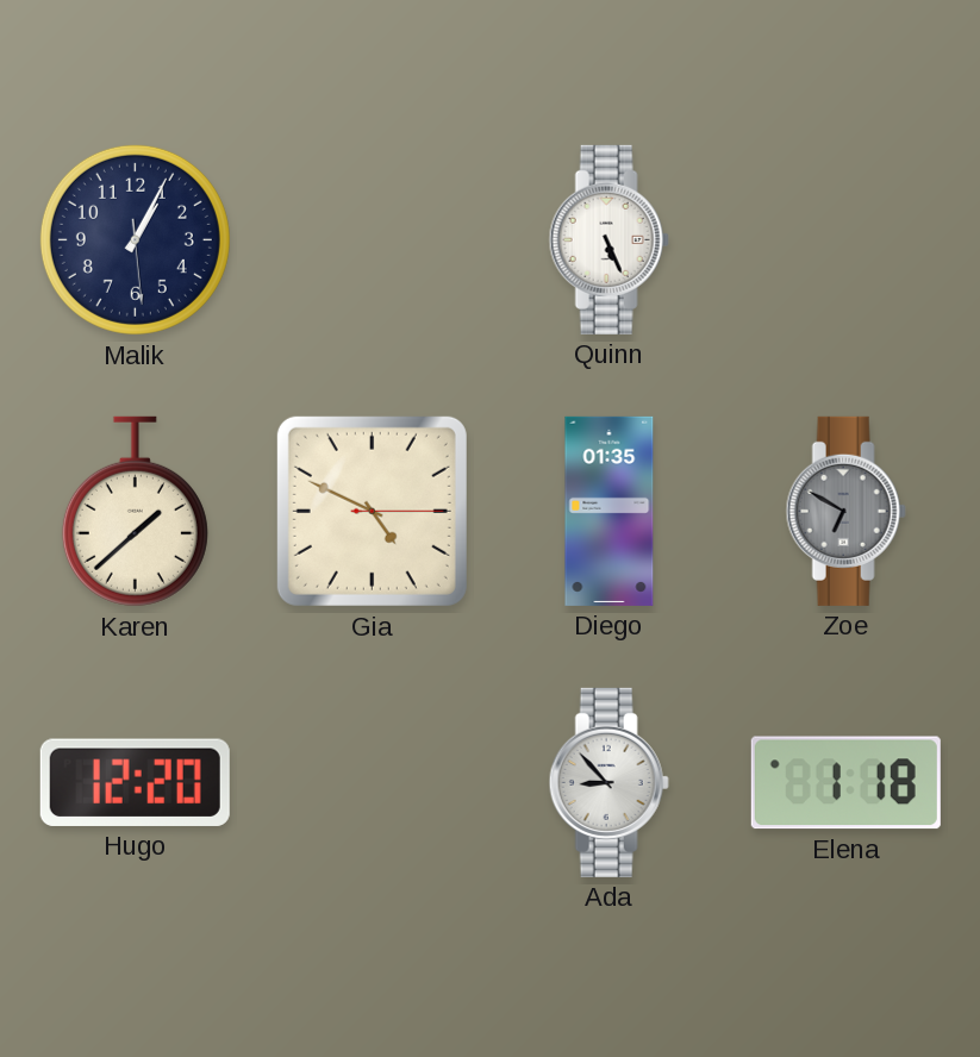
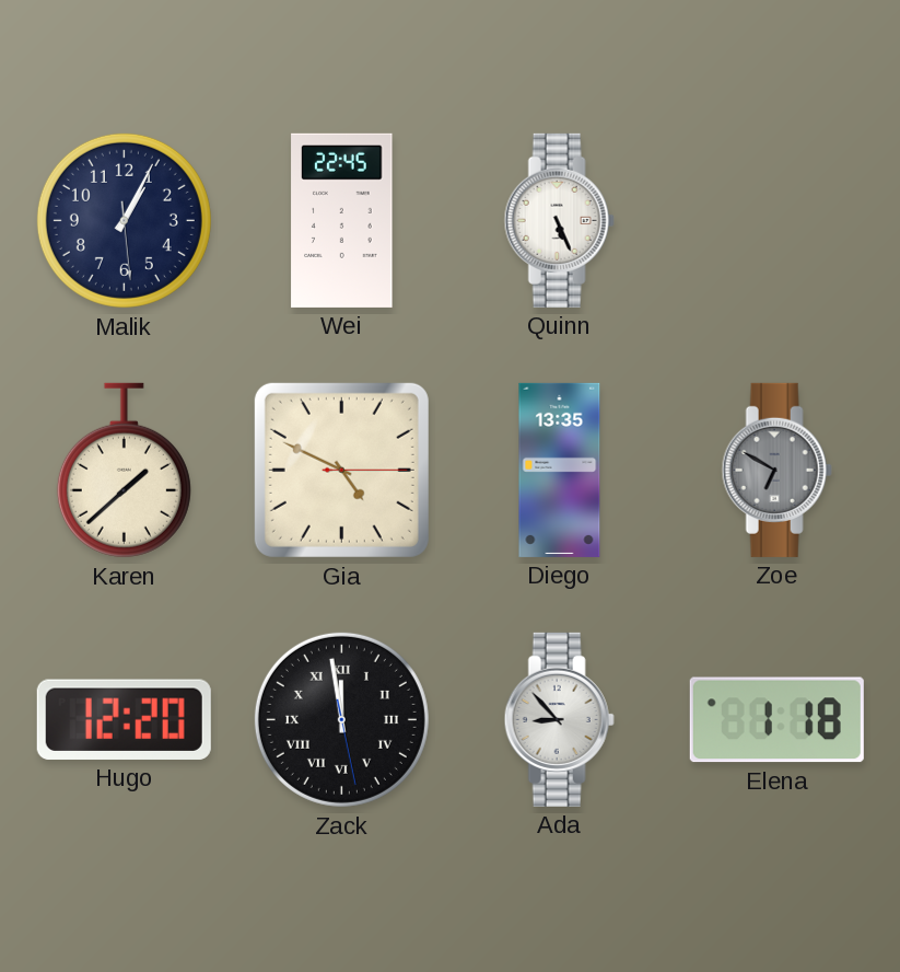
Wei: none -> 22:45
Diego: 01:35 -> 13:35
Zack: none -> 11:58
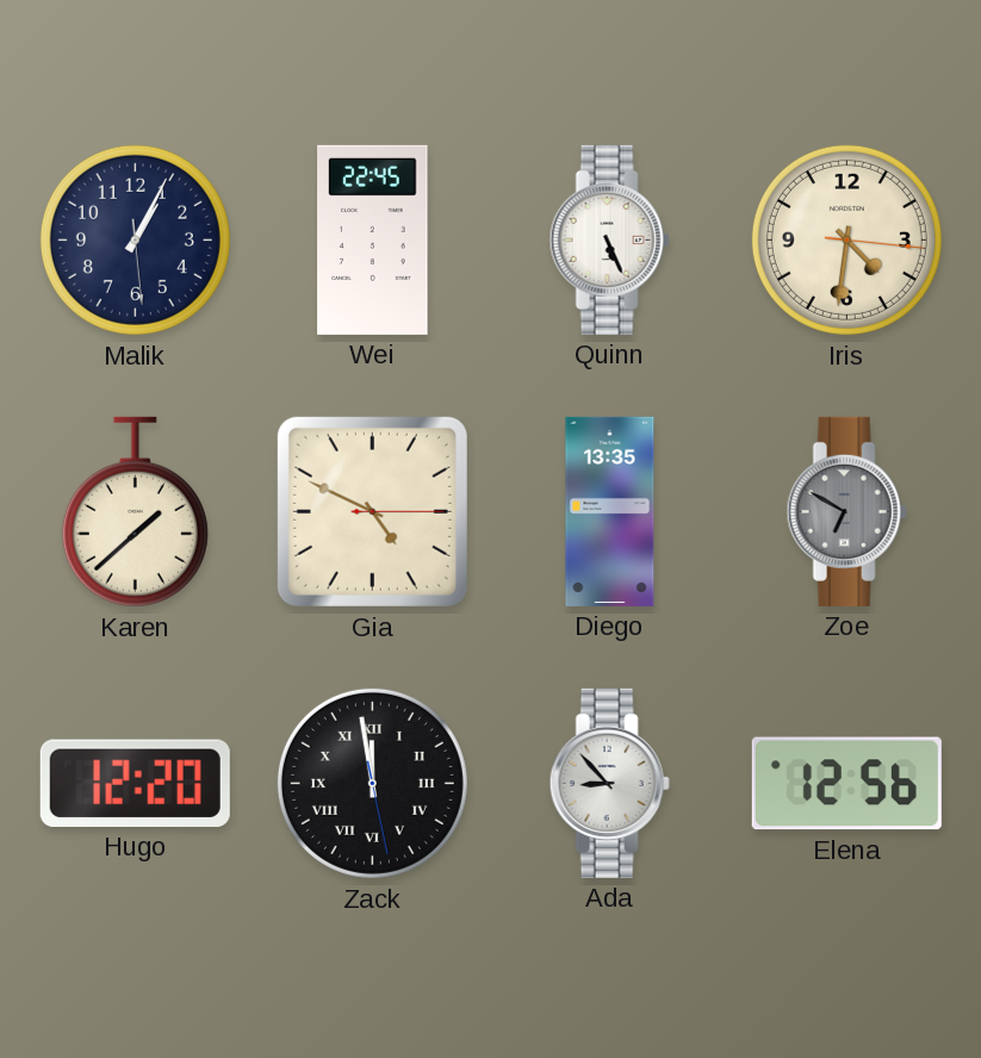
Iris: none -> 4:31
Elena: 1:18 -> 12:56
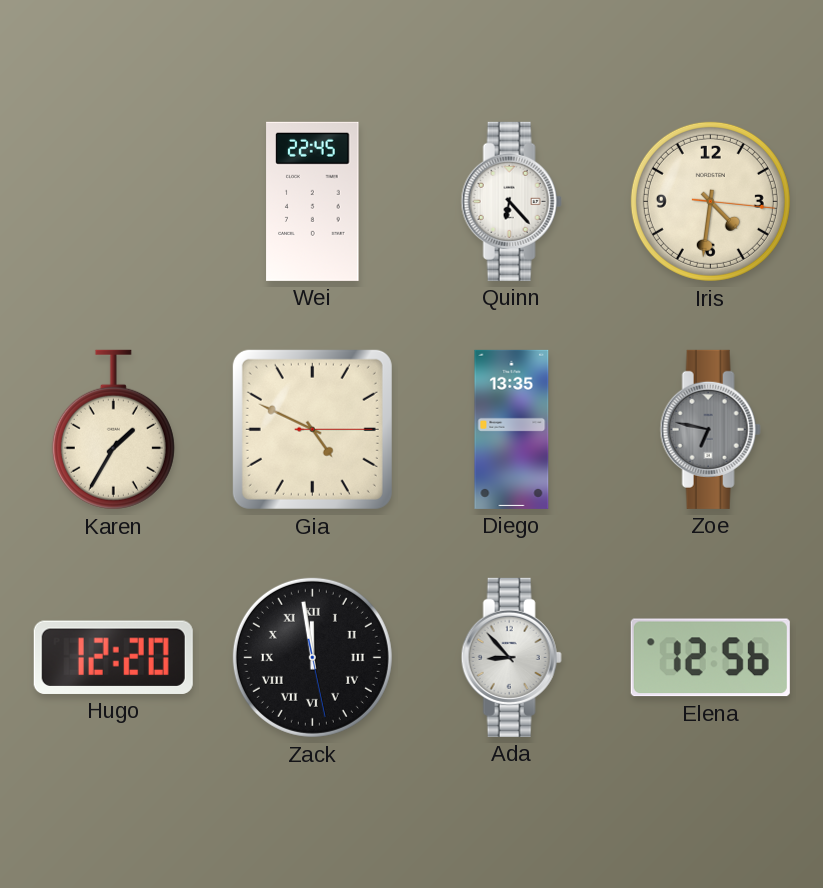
Malik: 1:04 -> none
Quinn: 5:26 -> 6:23
Karen: 1:38 -> 1:35
Zoe: 6:50 -> 6:47
